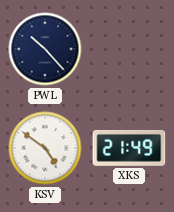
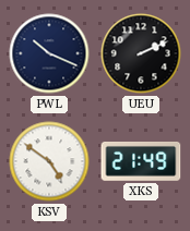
PWL: 10:23 -> 10:19
UEU: none -> 2:11
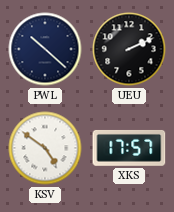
PWL: 10:19 -> 10:22
XKS: 21:49 -> 17:57
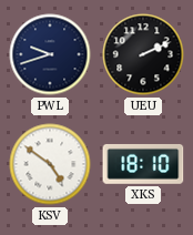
PWL: 10:22 -> 9:42
XKS: 17:57 -> 18:10
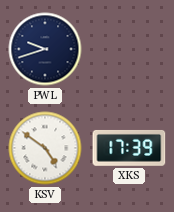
UEU: 2:11 -> none
XKS: 18:10 -> 17:39
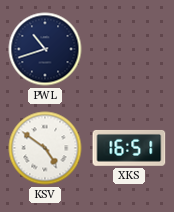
PWL: 9:42 -> 10:42
XKS: 17:39 -> 16:51
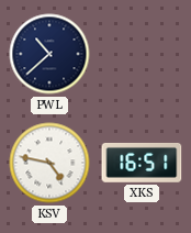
PWL: 10:42 -> 10:38
KSV: 4:51 -> 4:47
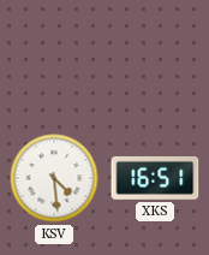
PWL: 10:38 -> none
KSV: 4:47 -> 4:29
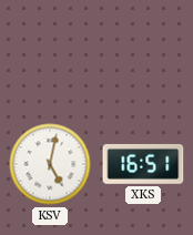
KSV: 4:29 -> 5:02
